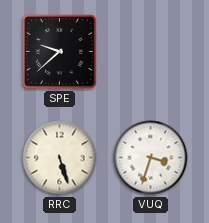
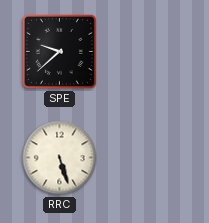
VUQ: 3:33 -> none
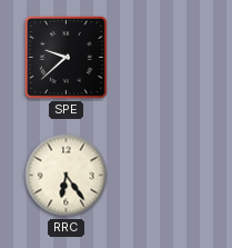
RRC: 5:27 -> 6:24
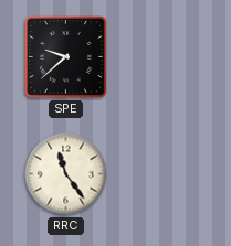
RRC: 6:24 -> 11:24
